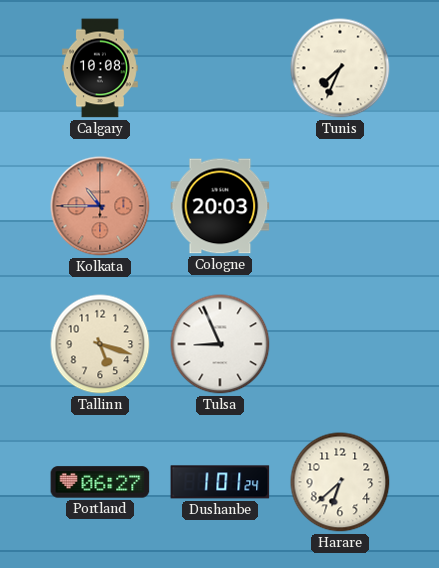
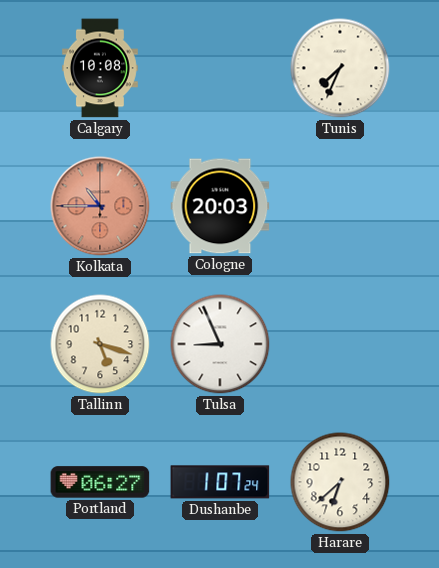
Dushanbe: 1:01 -> 1:07
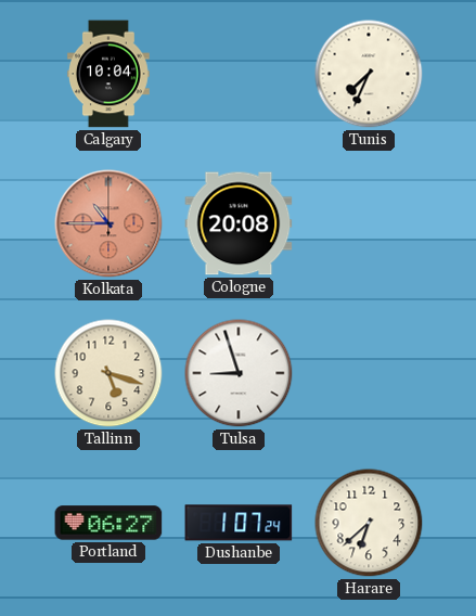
Calgary: 10:08 -> 10:04
Cologne: 20:03 -> 20:08
Tulsa: 8:56 -> 8:57
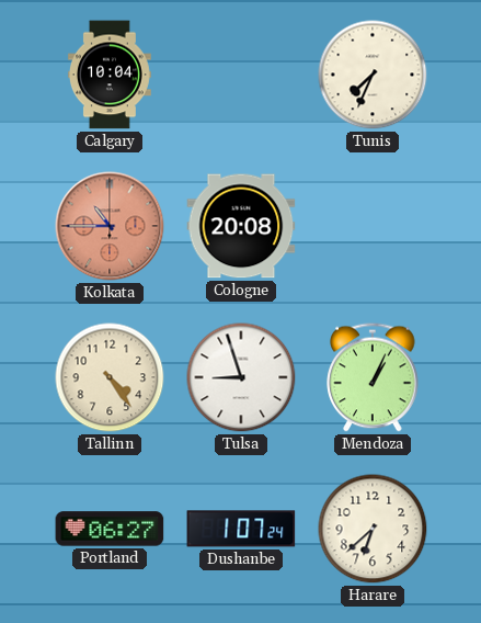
Tallinn: 5:18 -> 4:24
Mendoza: none -> 1:04
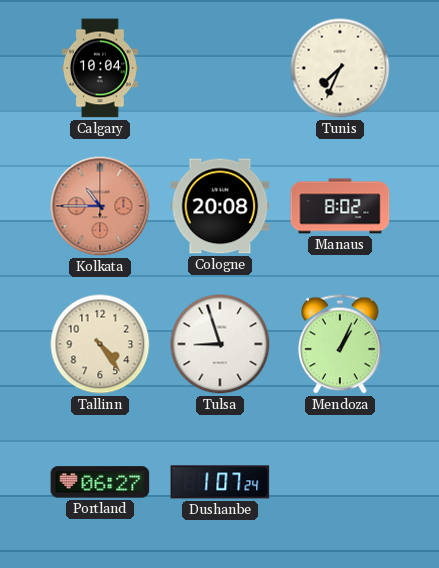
Manaus: none -> 8:02
Harare: 6:38 -> none
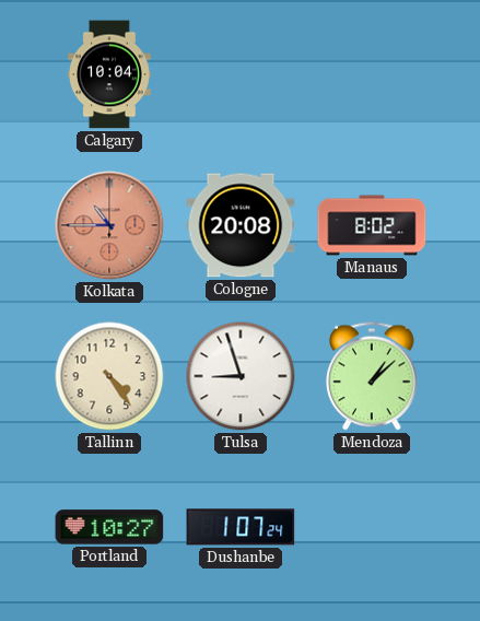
Tunis: 7:34 -> none
Mendoza: 1:04 -> 1:08
Portland: 06:27 -> 10:27
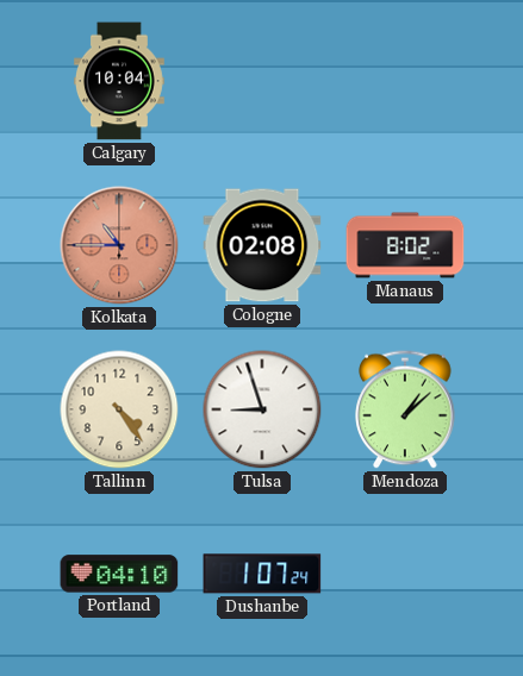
Cologne: 20:08 -> 02:08
Portland: 10:27 -> 04:10
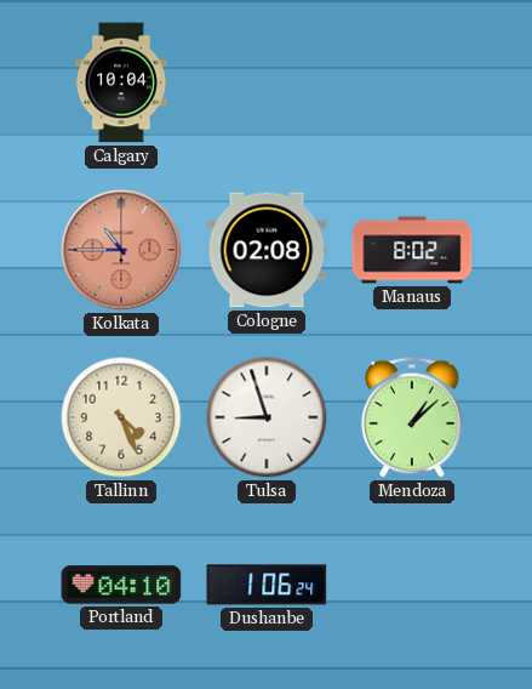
Tallinn: 4:24 -> 4:26
Dushanbe: 1:07 -> 1:06
